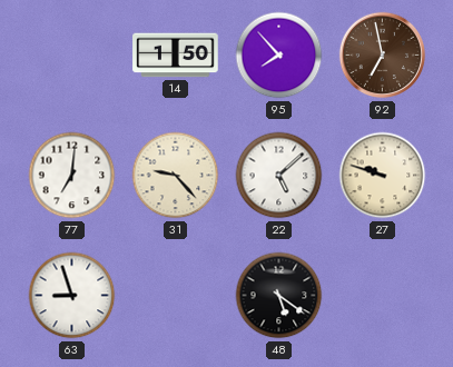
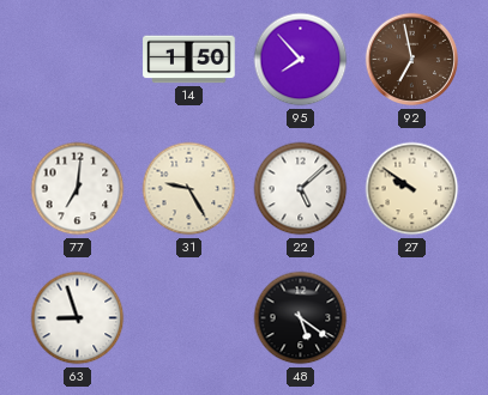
31: 9:23 -> 9:25
27: 9:48 -> 9:51
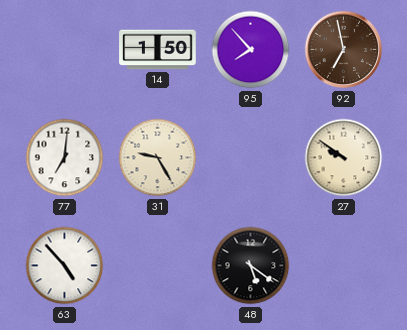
22: 5:08 -> none
63: 8:57 -> 4:53
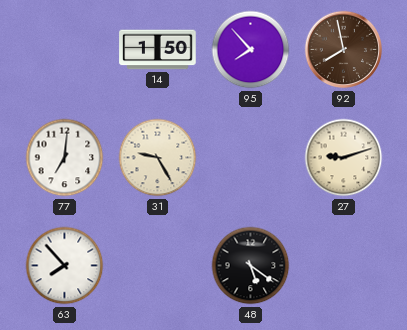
92: 6:58 -> 7:58
27: 9:51 -> 9:12
63: 4:53 -> 7:53
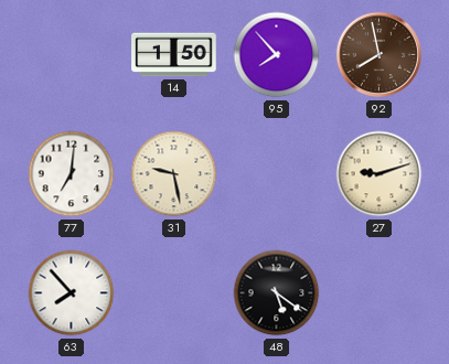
31: 9:25 -> 9:28
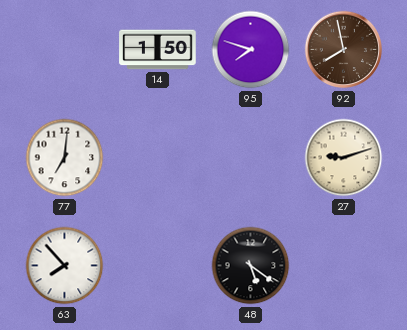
95: 7:53 -> 7:48
31: 9:28 -> none
